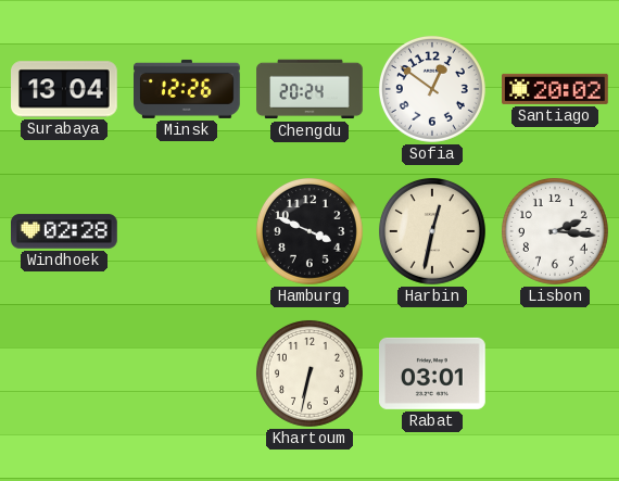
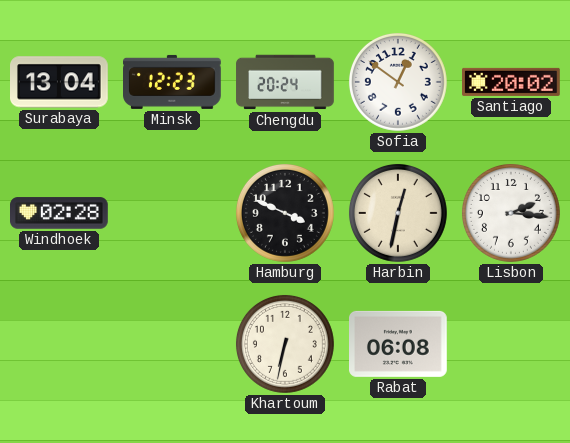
Minsk: 12:26 -> 12:23
Rabat: 03:01 -> 06:08
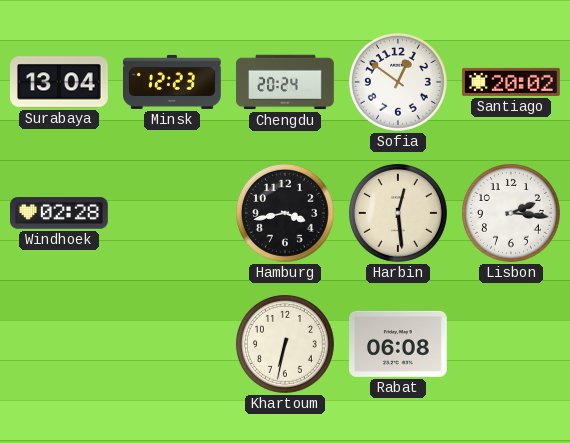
Hamburg: 3:49 -> 3:43
Harbin: 12:32 -> 12:29
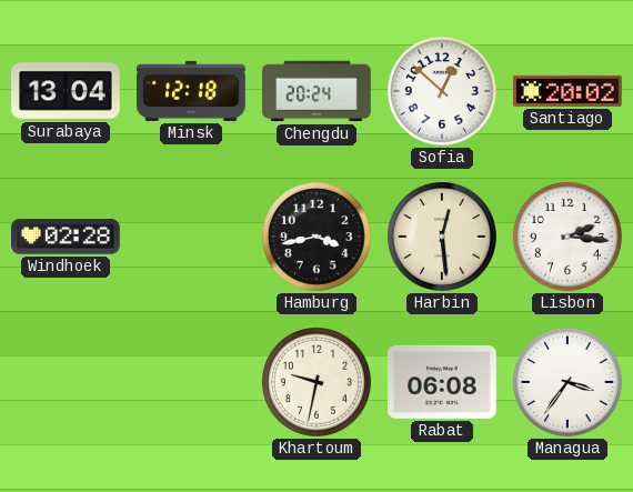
Minsk: 12:23 -> 12:18
Sofia: 12:51 -> 12:52
Khartoum: 6:32 -> 9:32
Managua: none -> 3:36
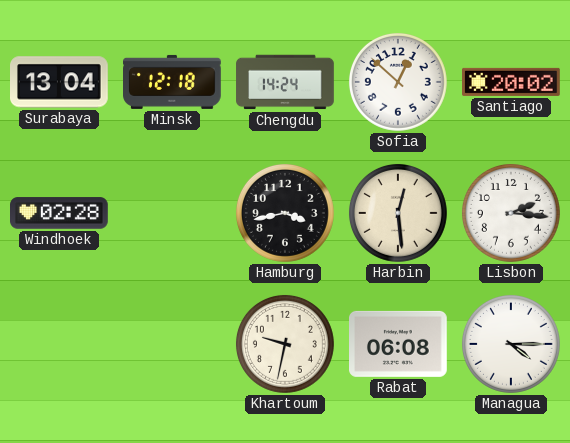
Chengdu: 20:24 -> 14:24
Managua: 3:36 -> 4:15
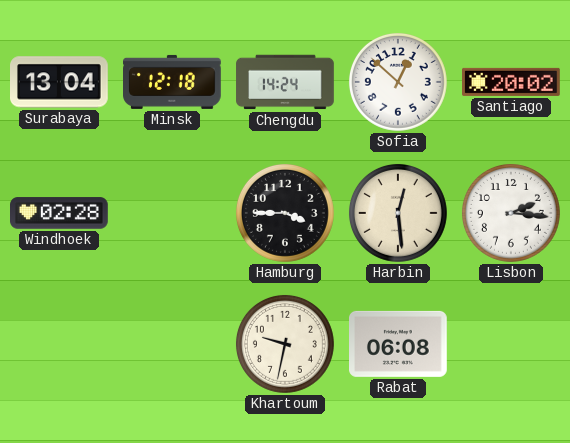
Hamburg: 3:43 -> 3:45
Managua: 4:15 -> none
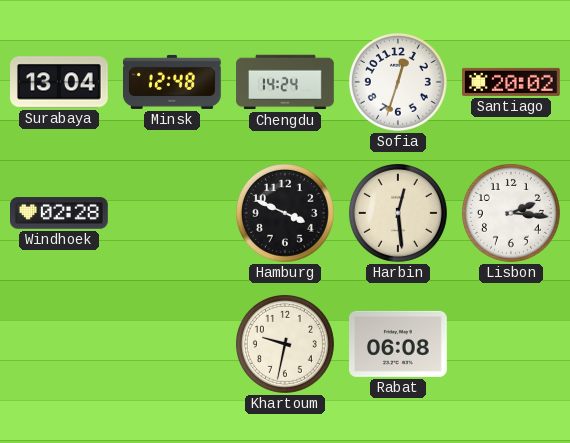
Minsk: 12:18 -> 12:48
Sofia: 12:52 -> 12:33
Hamburg: 3:45 -> 3:49
